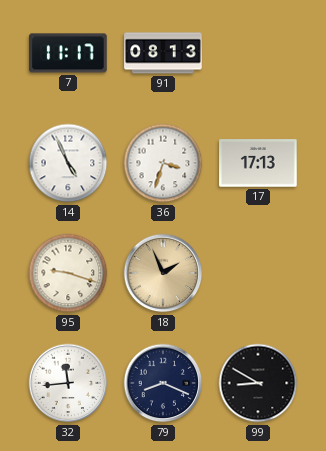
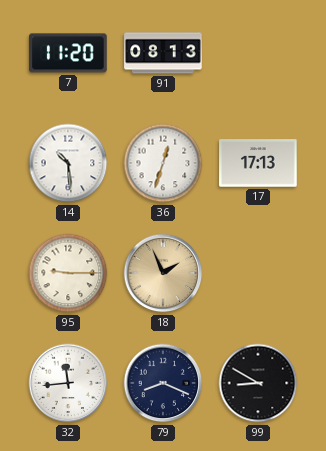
7: 11:17 -> 11:20
14: 4:56 -> 10:29
36: 3:33 -> 12:33
95: 9:18 -> 9:15
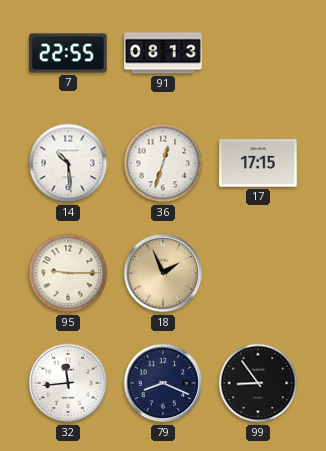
7: 11:20 -> 22:55
17: 17:13 -> 17:15
99: 8:50 -> 8:54
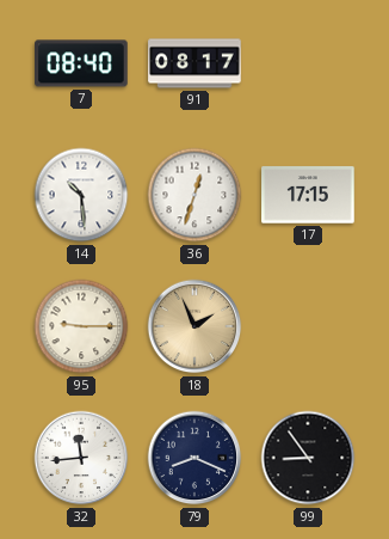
7: 22:55 -> 08:40
91: 08:13 -> 08:17
